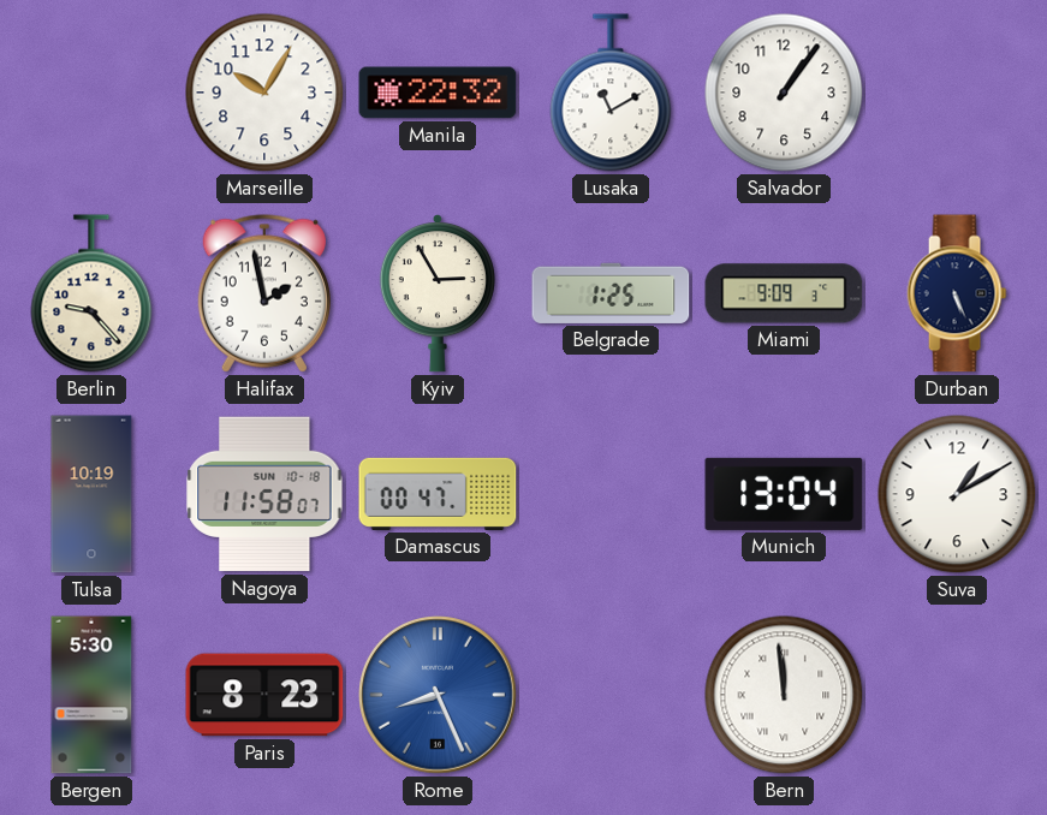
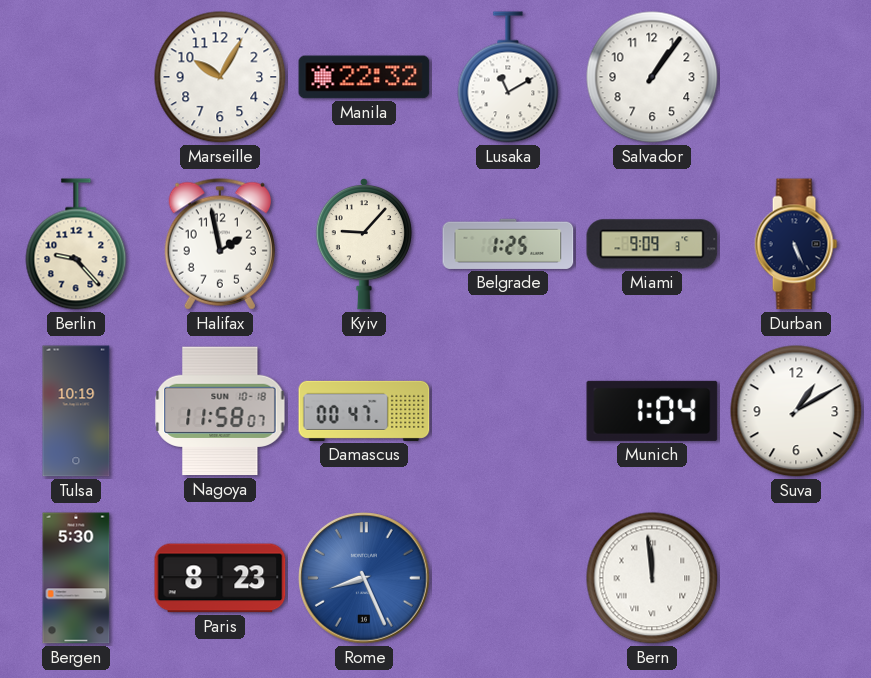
Kyiv: 2:55 -> 9:07
Munich: 13:04 -> 1:04
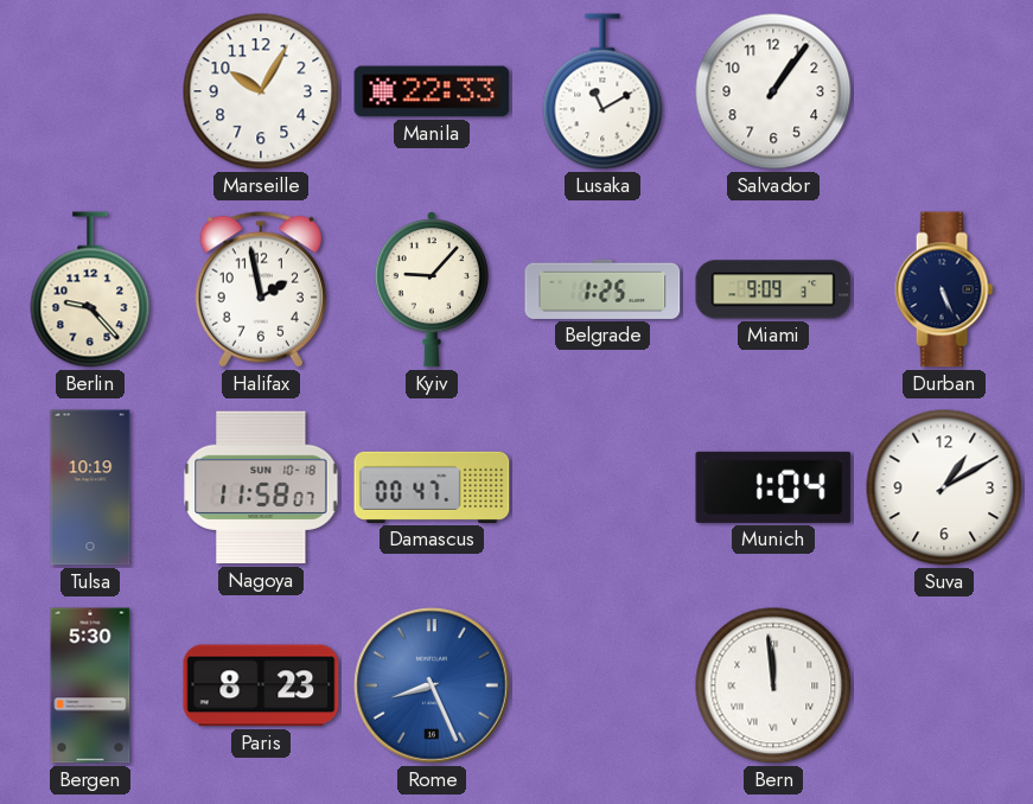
Manila: 22:32 -> 22:33
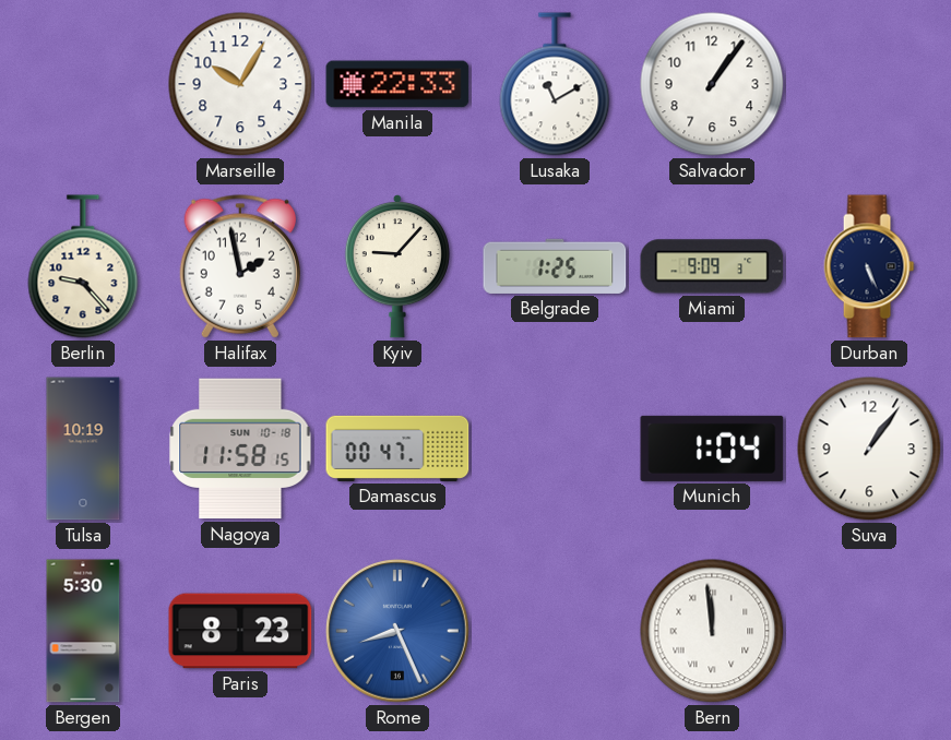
Nagoya: 11:58:07 -> 11:58:15
Suva: 1:10 -> 1:06
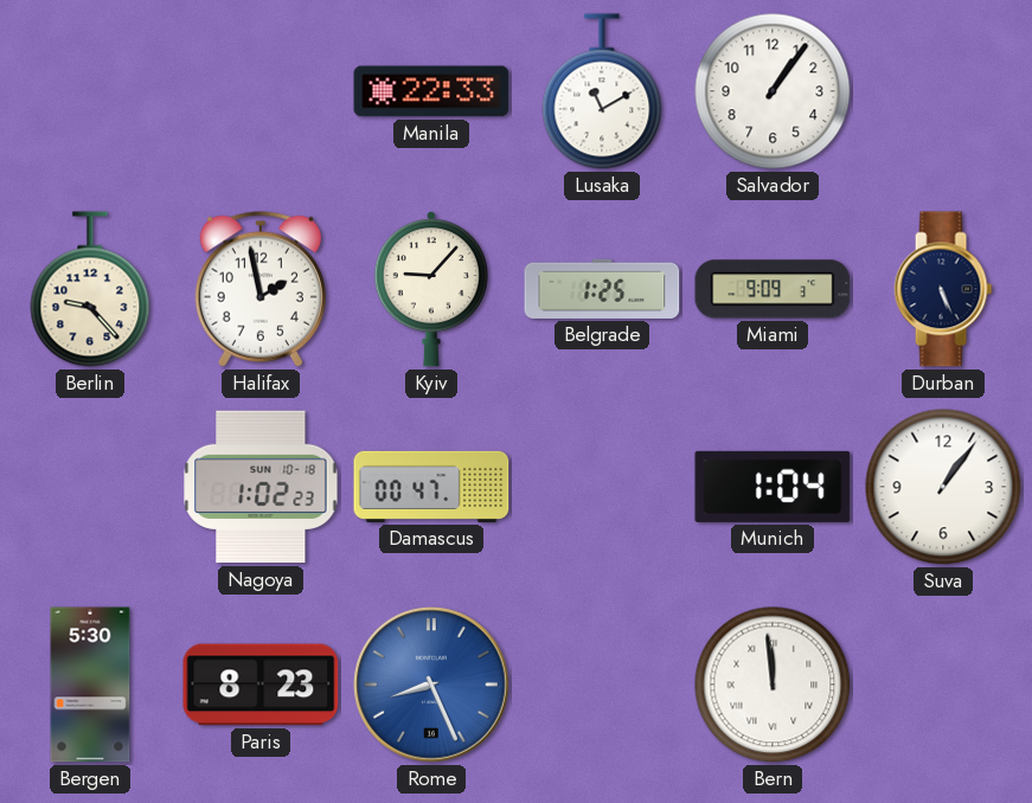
Marseille: 10:05 -> none
Tulsa: 10:19 -> none
Nagoya: 11:58 -> 1:02
